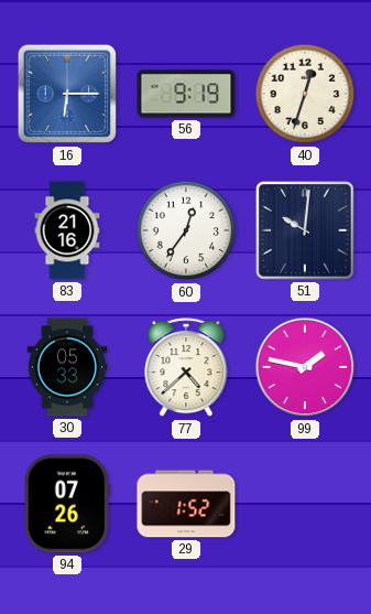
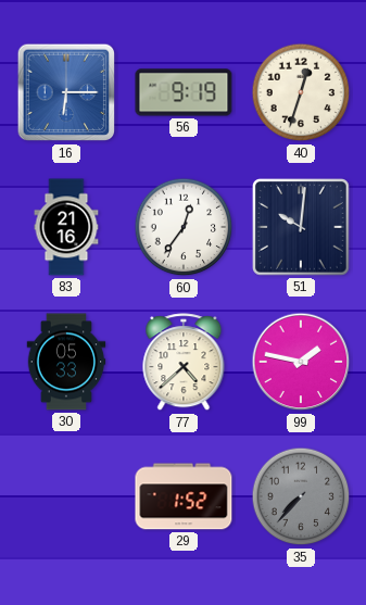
94: 07:26 -> none
35: none -> 7:37
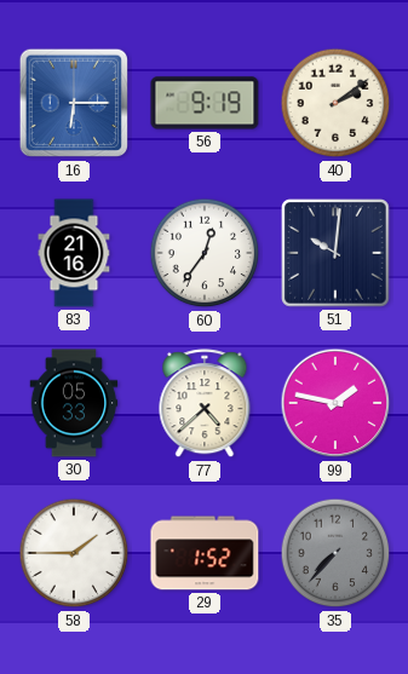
40: 12:33 -> 2:09
58: none -> 1:45
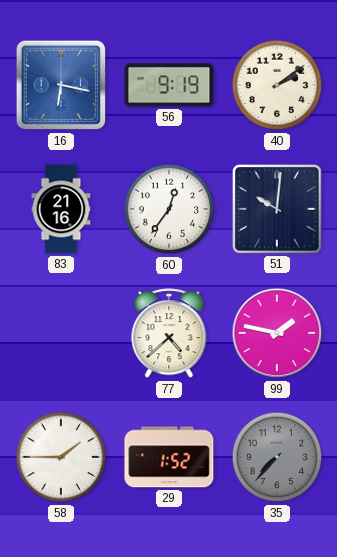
16: 6:15 -> 6:17
30: 05:33 -> none
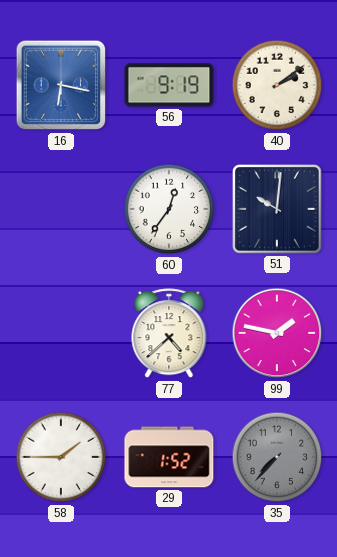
83: 21:16 -> none
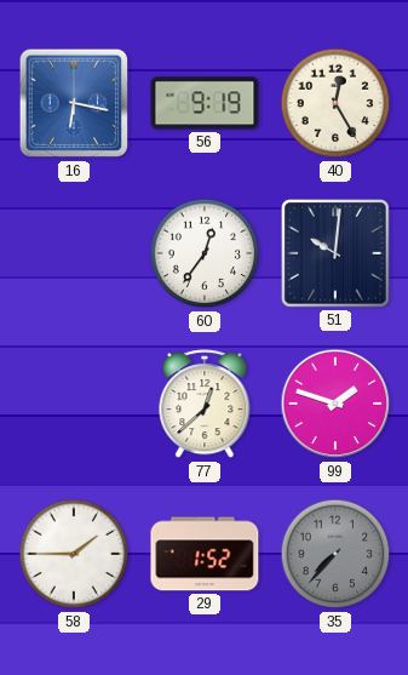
40: 2:09 -> 12:25
77: 4:38 -> 12:38
99: 1:47 -> 1:48
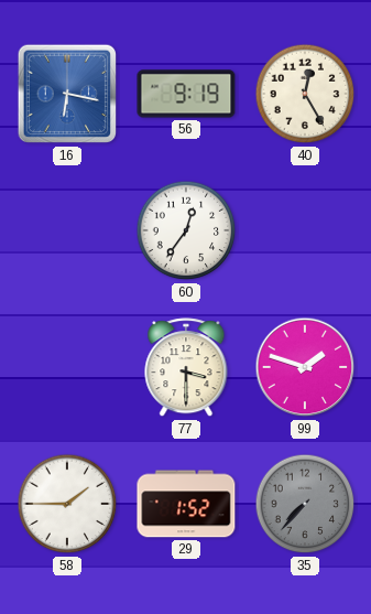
51: 10:01 -> none
77: 12:38 -> 3:30
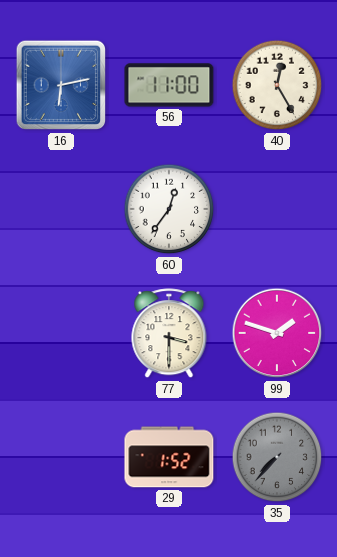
16: 6:17 -> 6:13
56: 9:19 -> 11:00
58: 1:45 -> none
